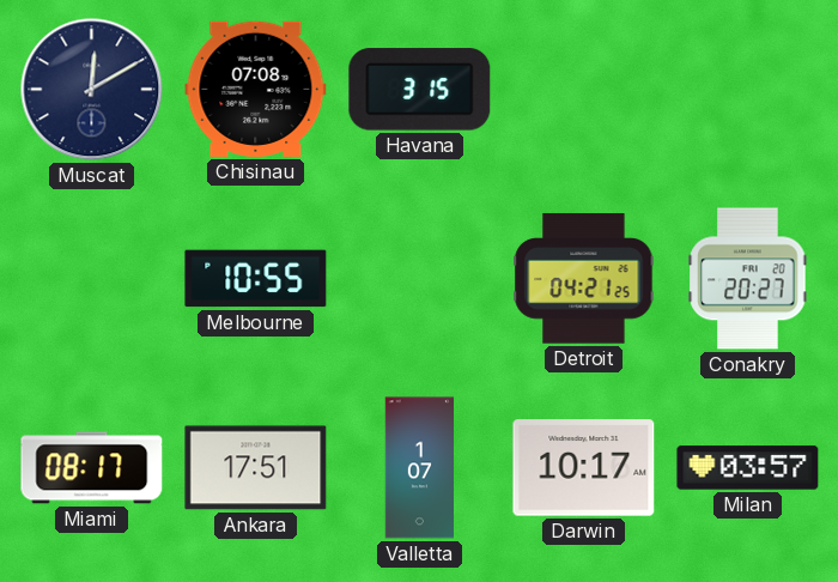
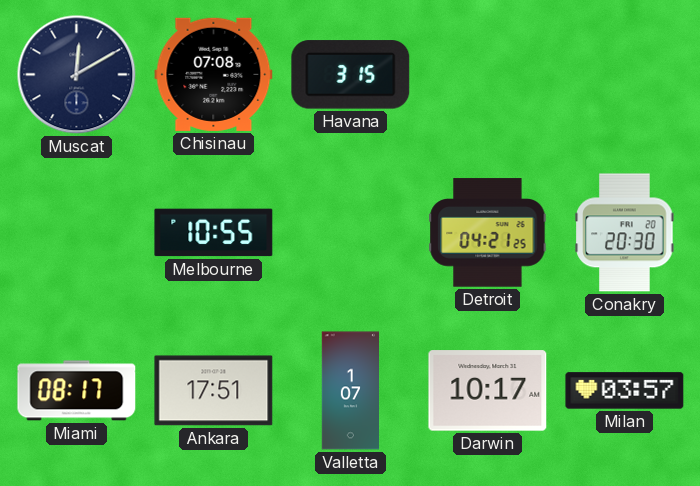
Conakry: 20:27 -> 20:30
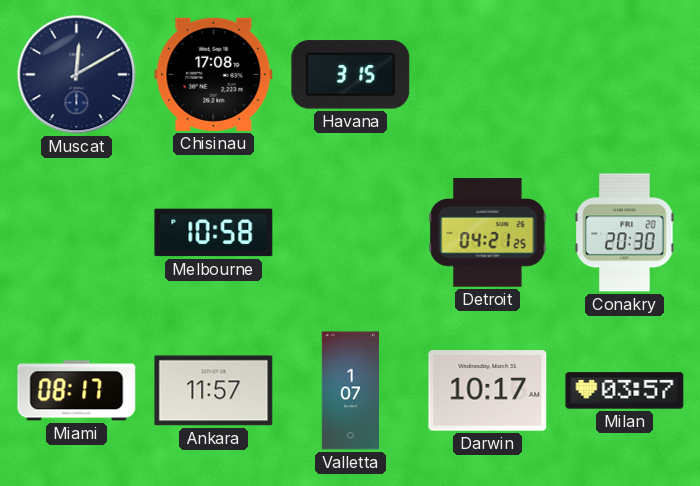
Chisinau: 07:08 -> 17:08
Melbourne: 10:55 -> 10:58
Ankara: 17:51 -> 11:57
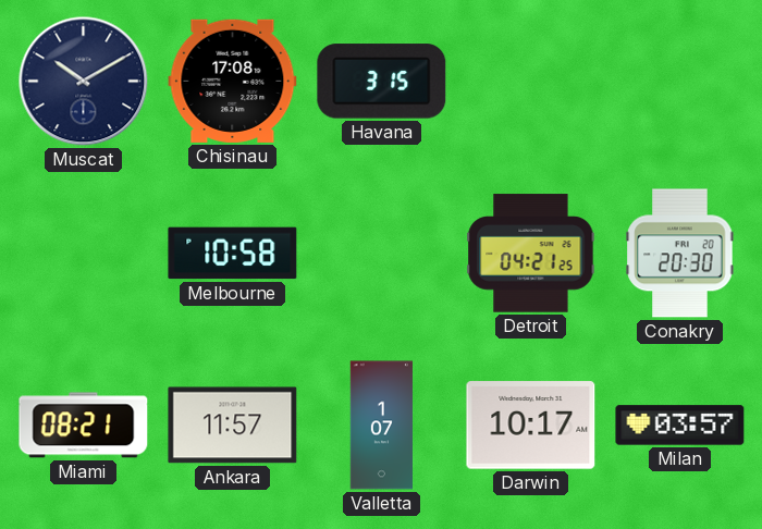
Muscat: 12:10 -> 10:10
Miami: 08:17 -> 08:21
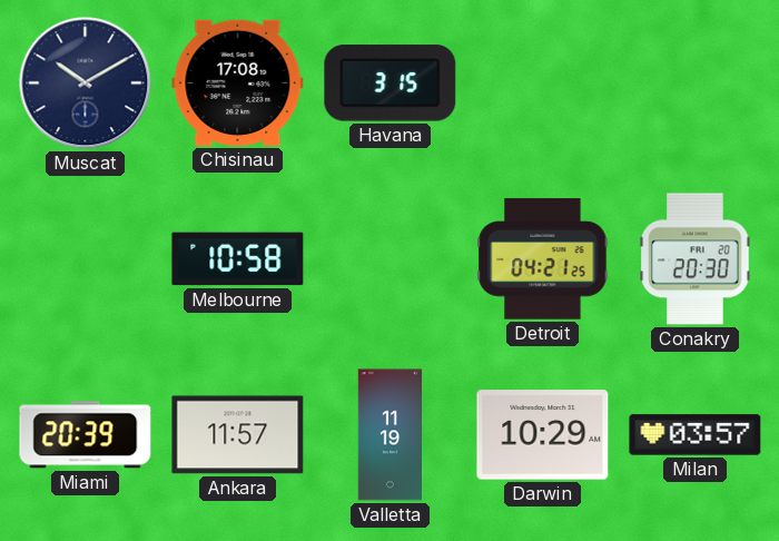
Miami: 08:21 -> 20:39
Valletta: 1:07 -> 11:19
Darwin: 10:17 -> 10:29
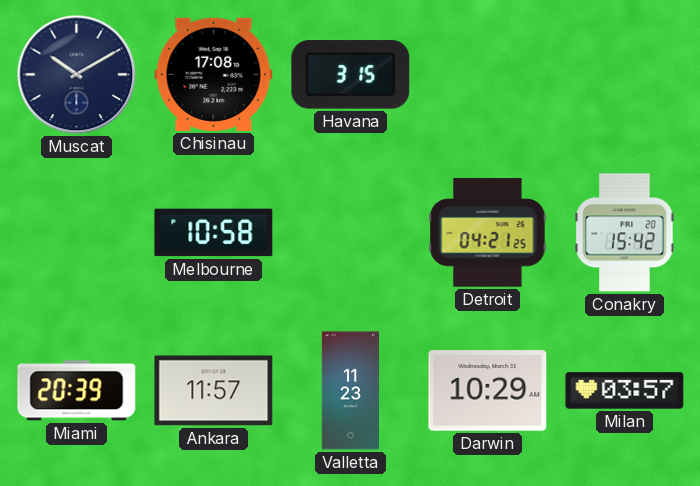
Conakry: 20:30 -> 15:42
Valletta: 11:19 -> 11:23
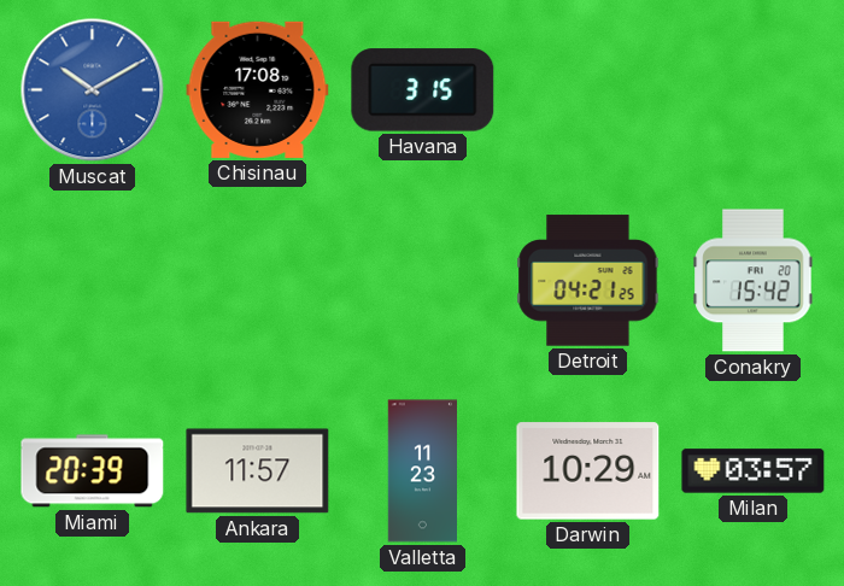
Muscat dial: navy -> blue
Melbourne: 10:58 -> none
